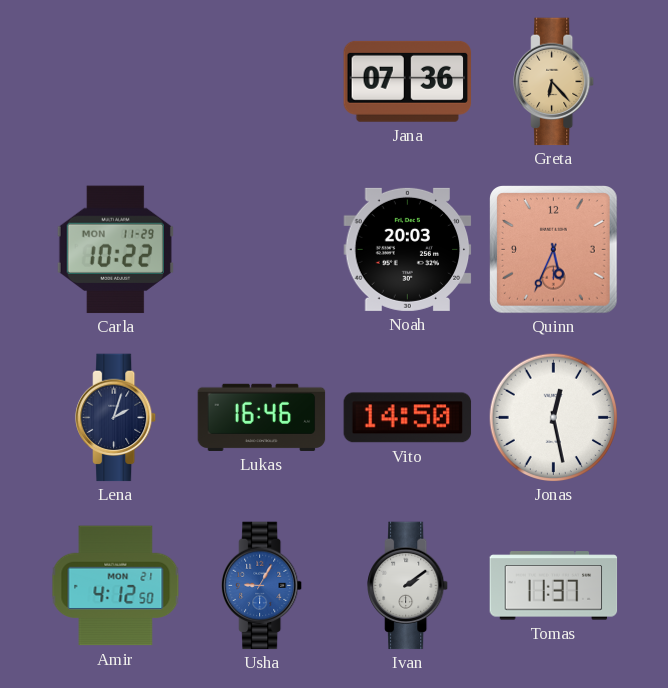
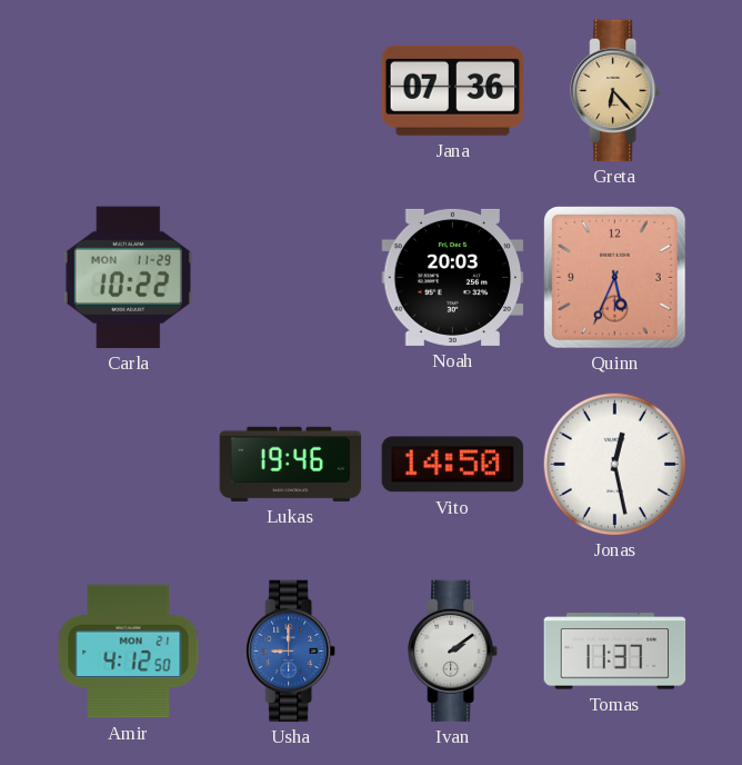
Lena: 2:03 -> none
Lukas: 16:46 -> 19:46
Usha: 9:05 -> 9:00
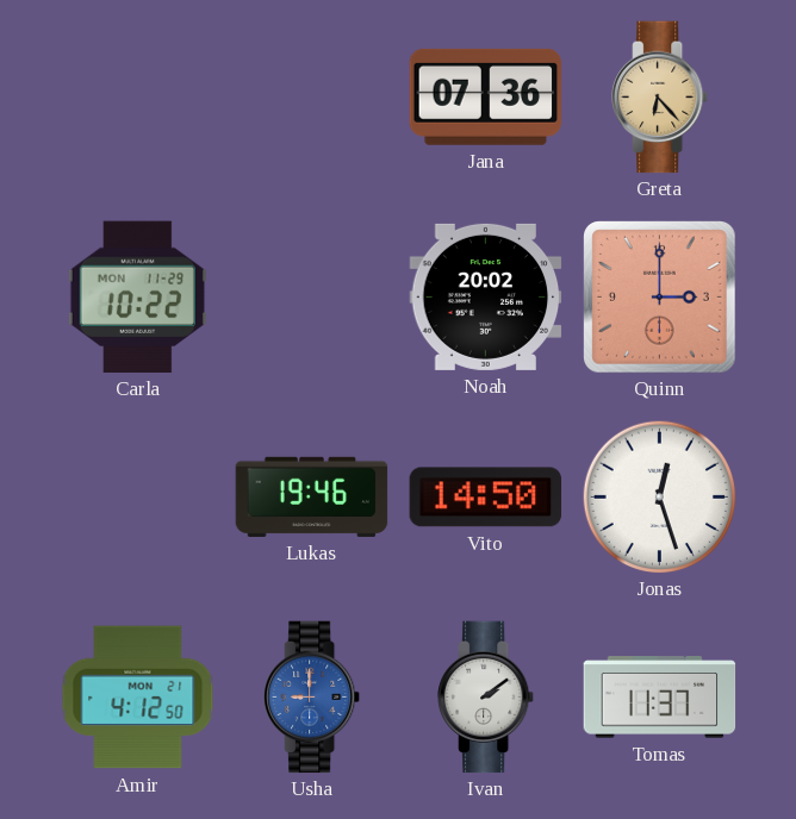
Noah: 20:03 -> 20:02
Quinn: 5:34 -> 3:00
Jonas: 12:28 -> 12:27
